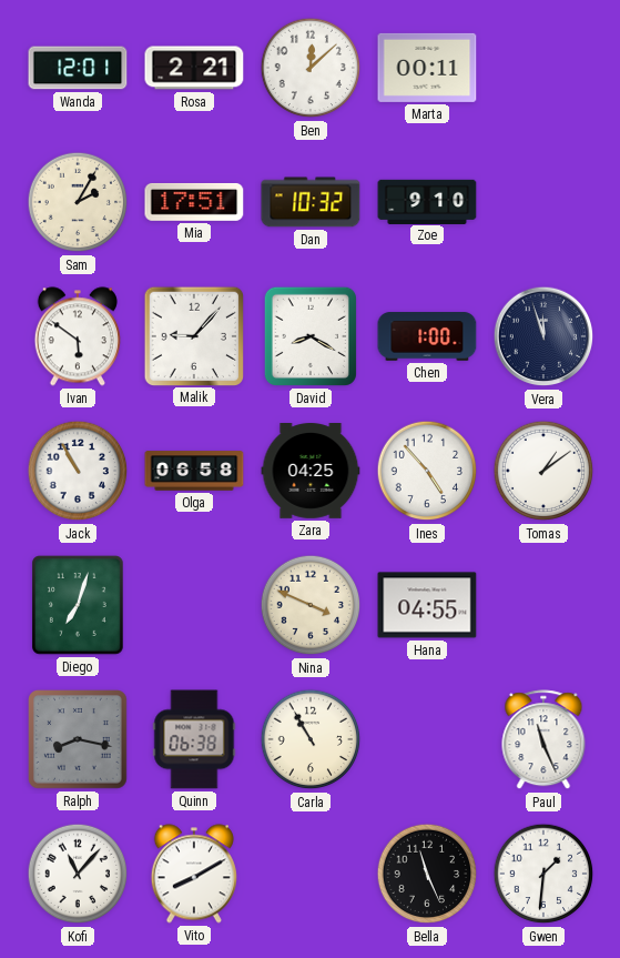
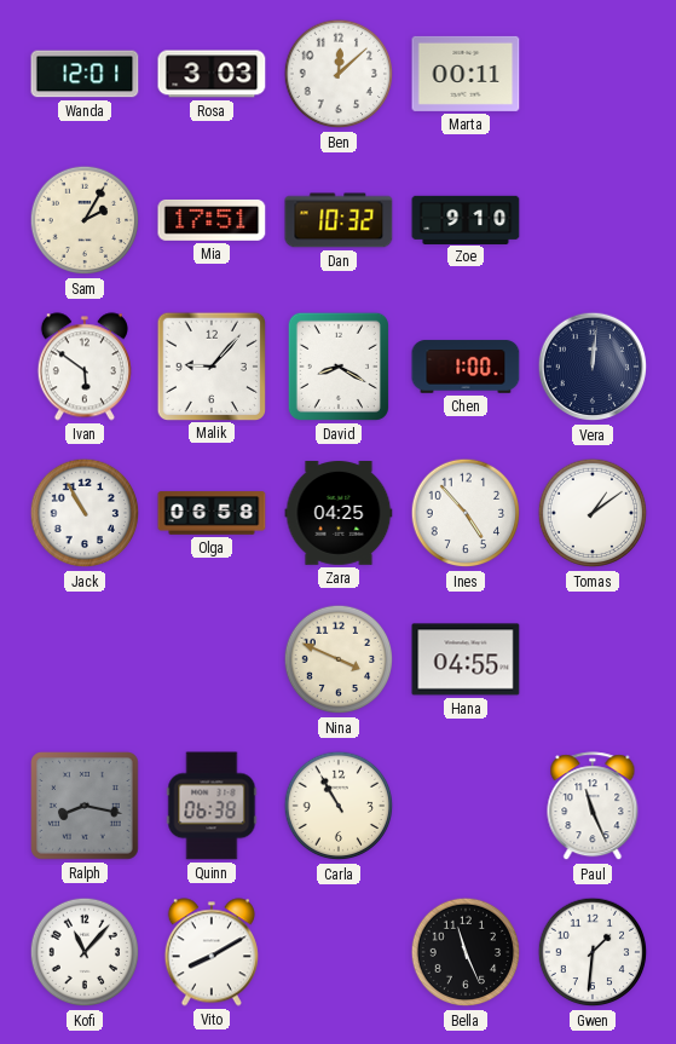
Rosa: 2:21 -> 3:03
Vera: 11:57 -> 12:01
Diego: 7:03 -> none
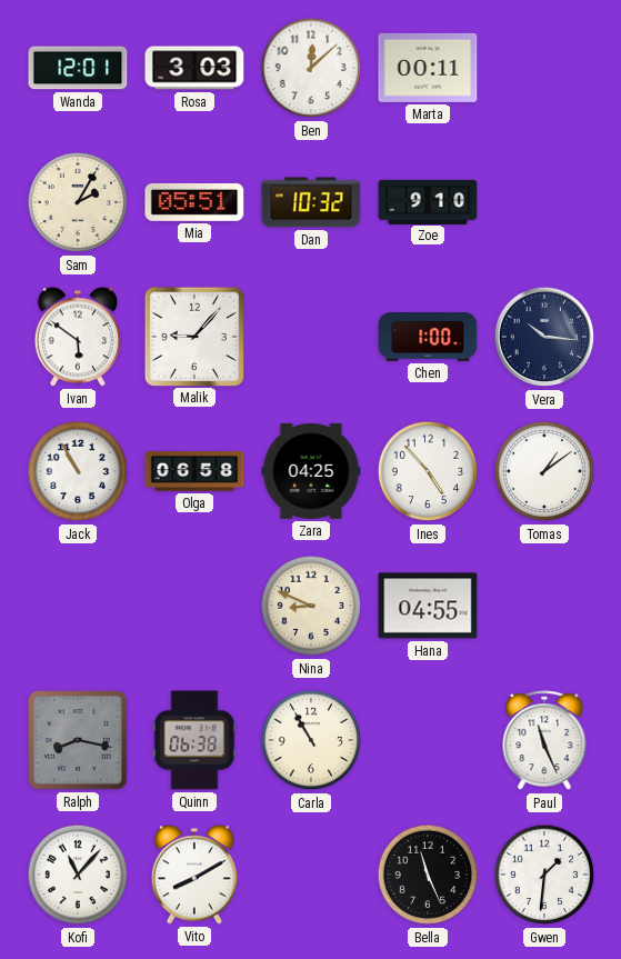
Mia: 17:51 -> 05:51
David: 8:20 -> none
Vera: 12:01 -> 10:16
Nina: 3:49 -> 8:49
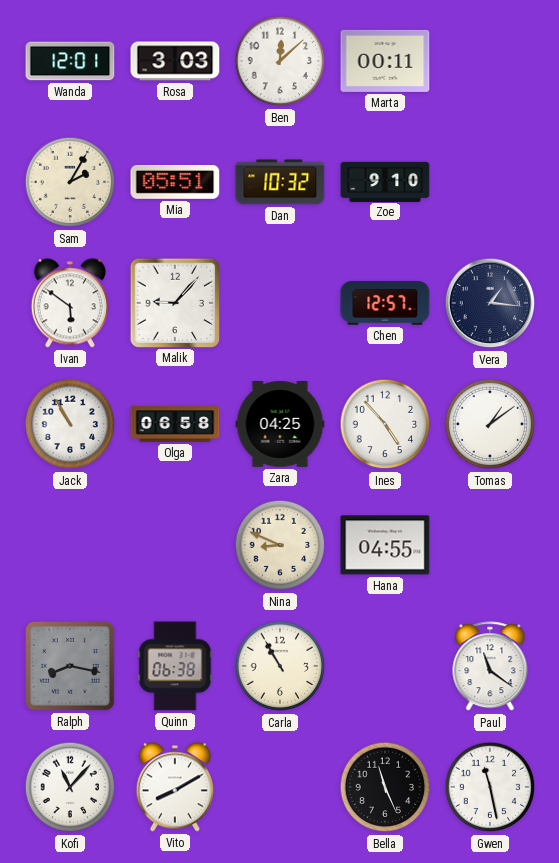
Chen: 1:00 -> 12:57
Vera: 10:16 -> 1:16
Paul: 11:26 -> 11:21
Gwen: 1:31 -> 11:28
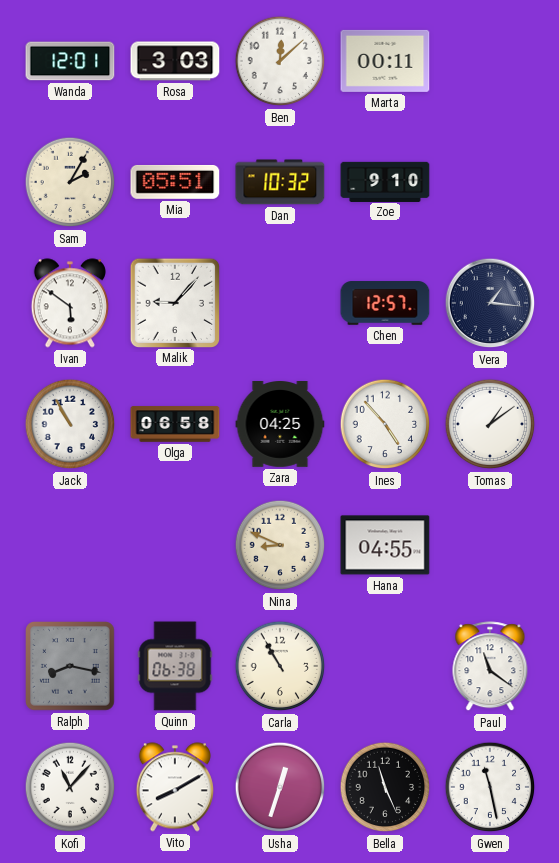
Usha: none -> 12:33
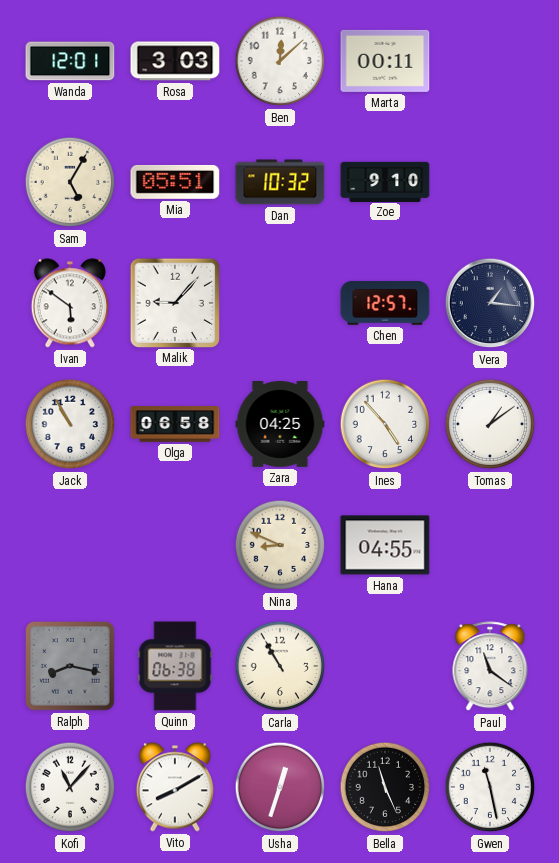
Sam: 2:05 -> 5:05
